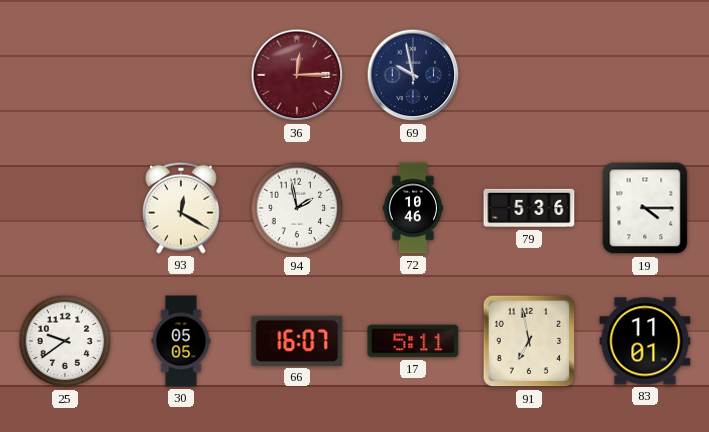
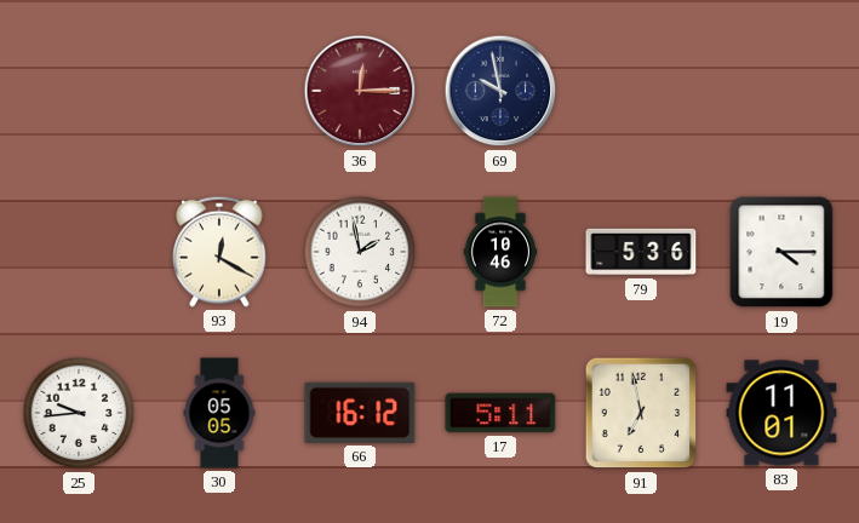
25: 9:39 -> 9:44
66: 16:07 -> 16:12
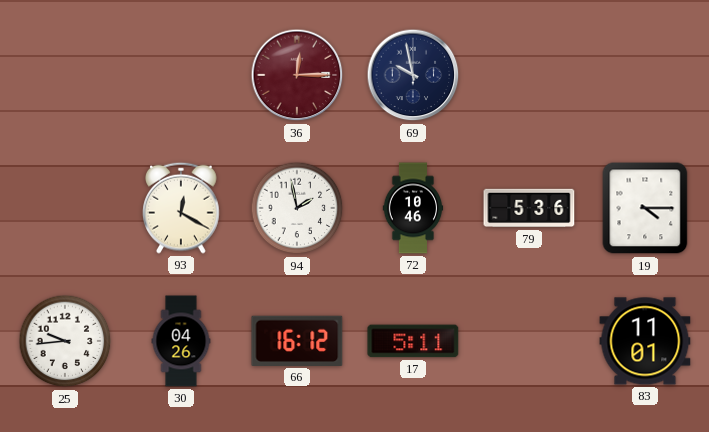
30: 05:05 -> 04:26
91: 6:58 -> none
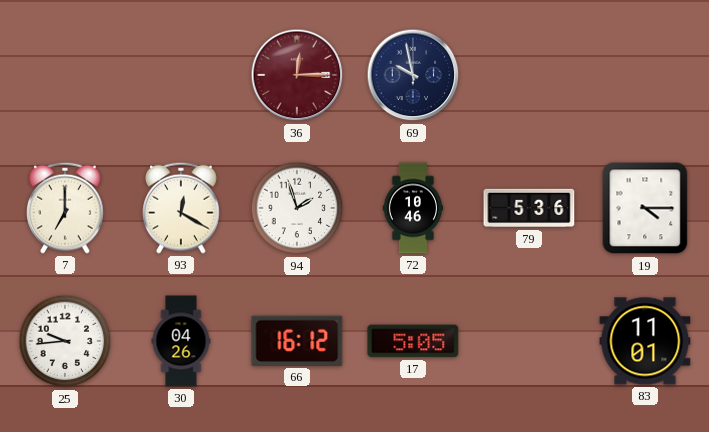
7: none -> 7:00
94: 1:58 -> 1:57
17: 5:11 -> 5:05
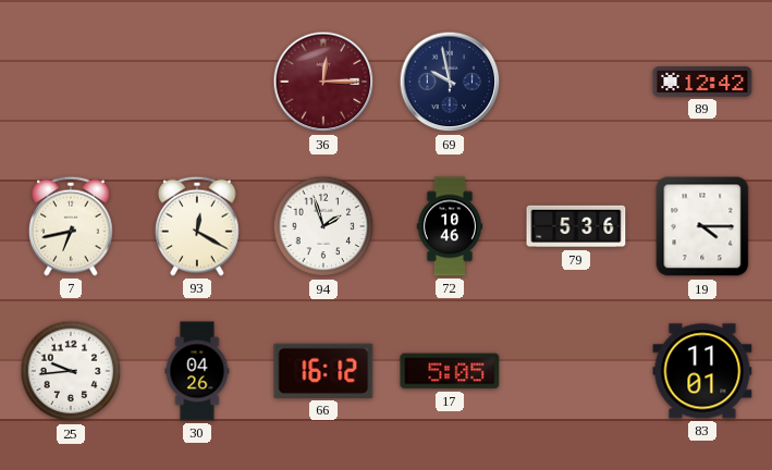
89: none -> 12:42
7: 7:00 -> 6:43
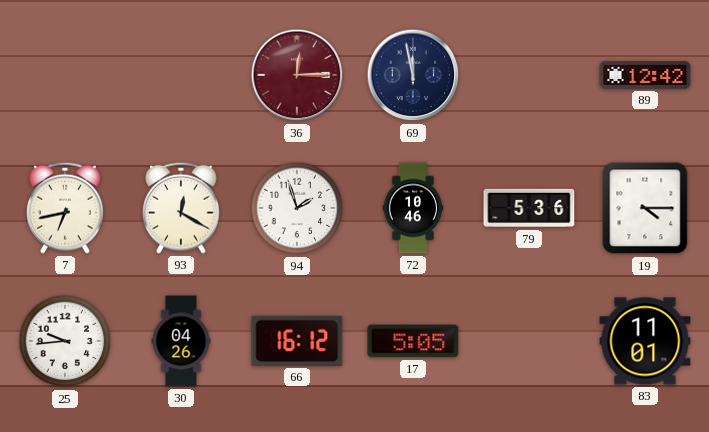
69: 9:58 -> 11:58
